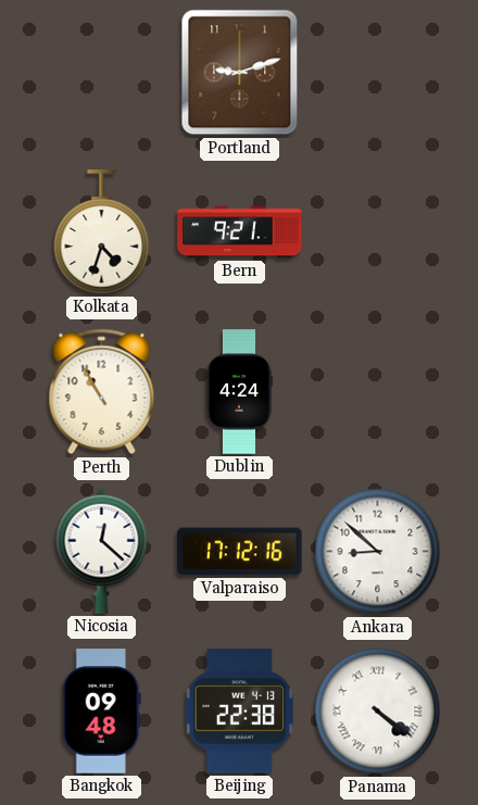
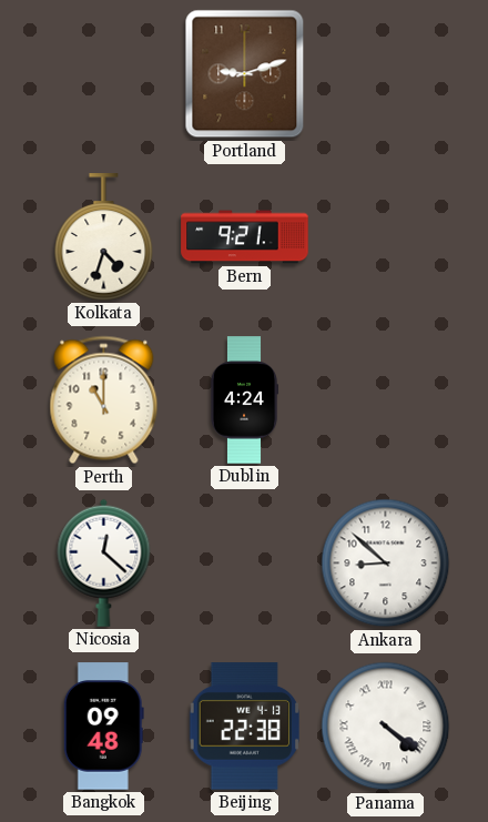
Perth: 10:55 -> 11:00
Valparaiso: 17:12 -> none
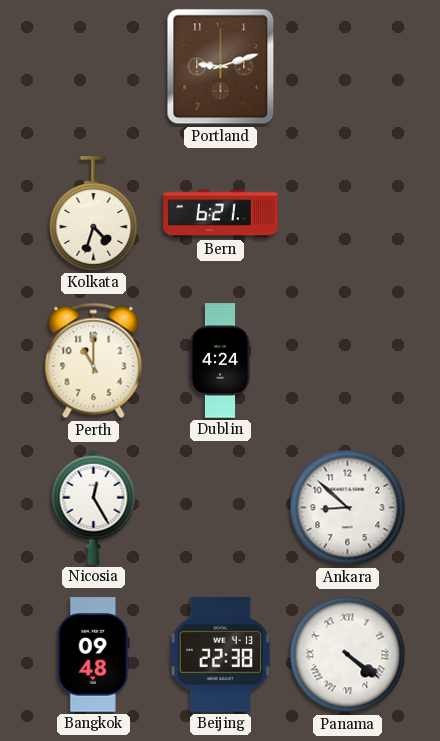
Bern: 9:21 -> 6:21
Nicosia: 12:22 -> 12:25
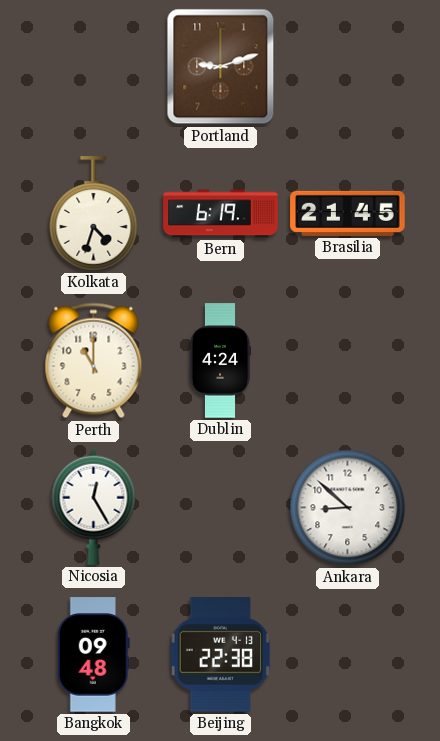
Bern: 6:21 -> 6:19
Brasilia: none -> 21:45
Panama: 4:21 -> none
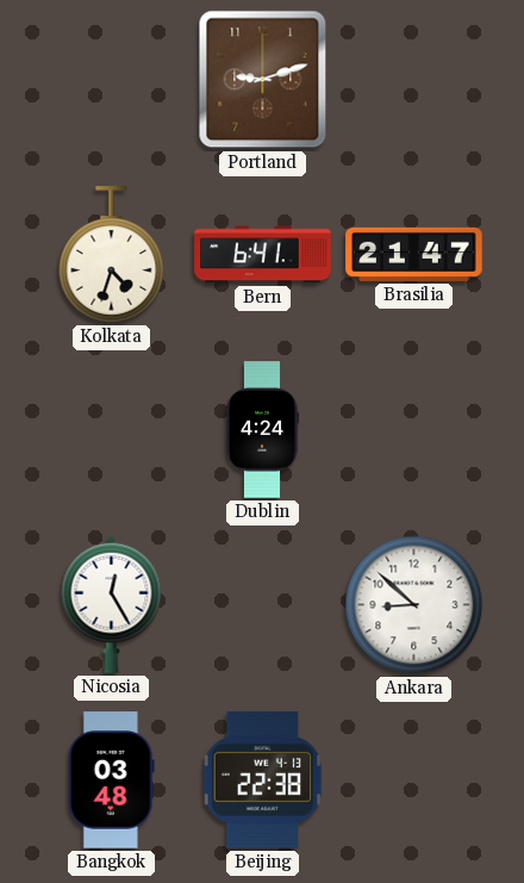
Bern: 6:19 -> 6:41
Brasilia: 21:45 -> 21:47
Perth: 11:00 -> none
Bangkok: 09:48 -> 03:48
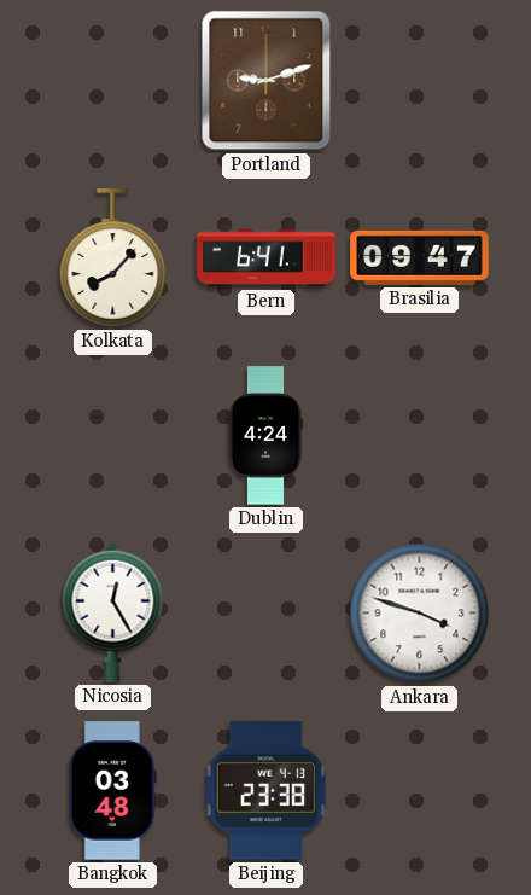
Kolkata: 4:33 -> 8:07
Brasilia: 21:47 -> 09:47
Ankara: 8:52 -> 3:48
Beijing: 22:38 -> 23:38
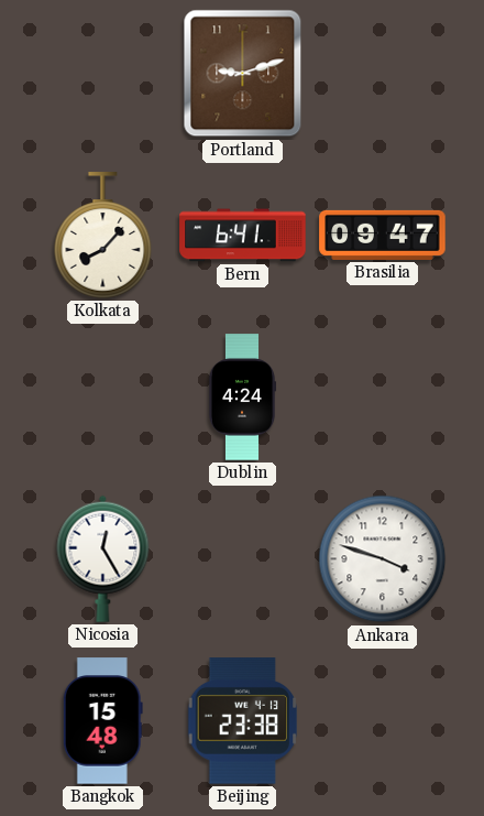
Bangkok: 03:48 -> 15:48
